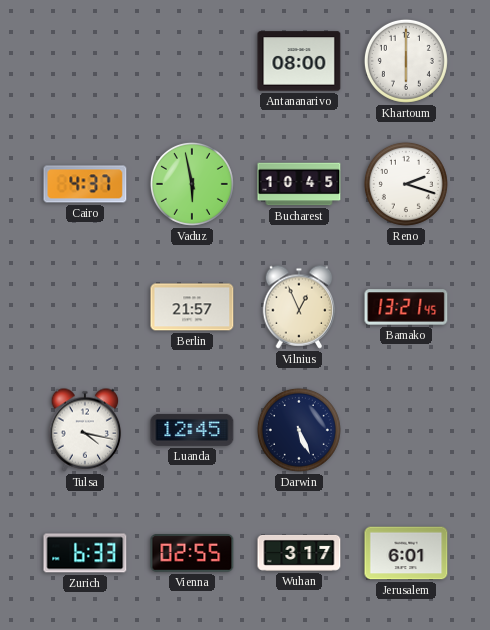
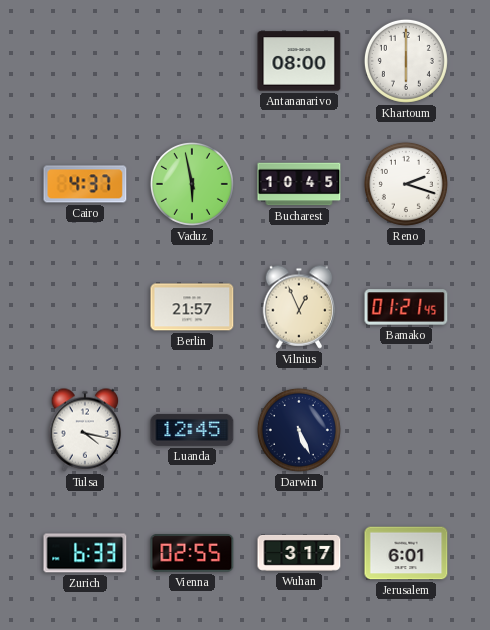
Bamako: 13:21 -> 01:21
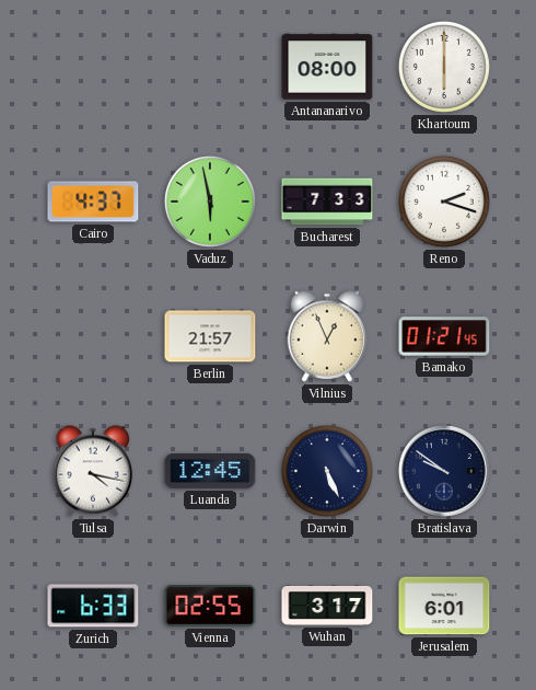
Bucharest: 10:45 -> 7:33
Bratislava: none -> 9:51
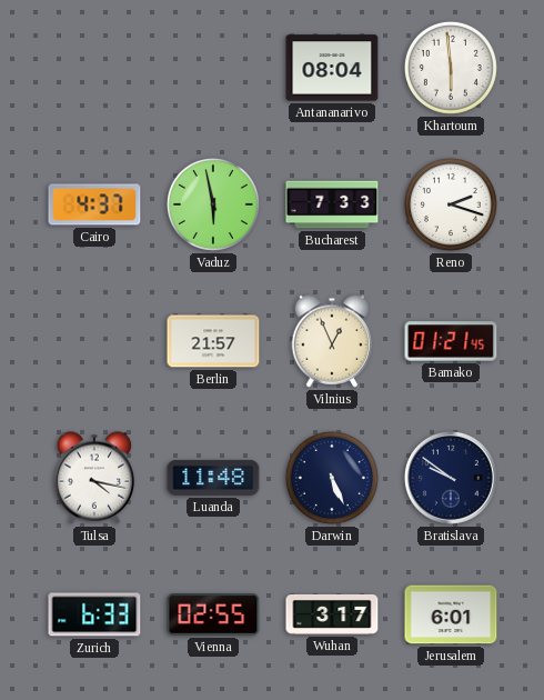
Antananarivo: 08:00 -> 08:04
Khartoum: 6:00 -> 5:59
Luanda: 12:45 -> 11:48
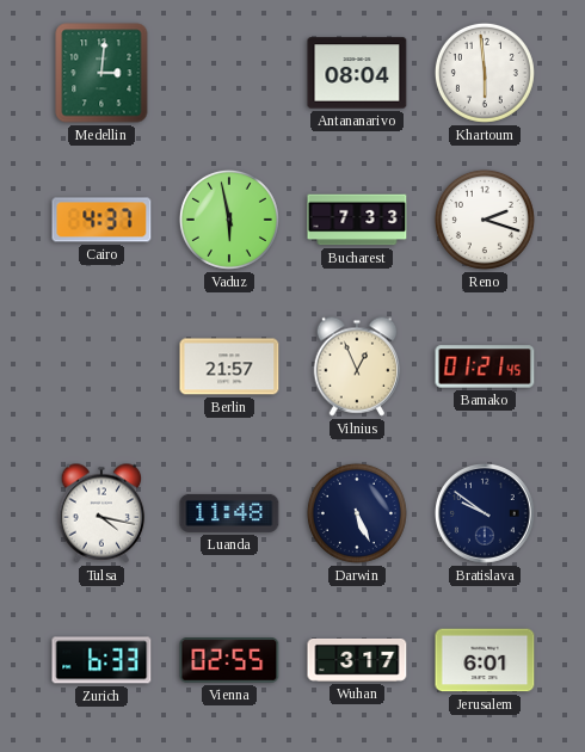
Medellin: none -> 3:01
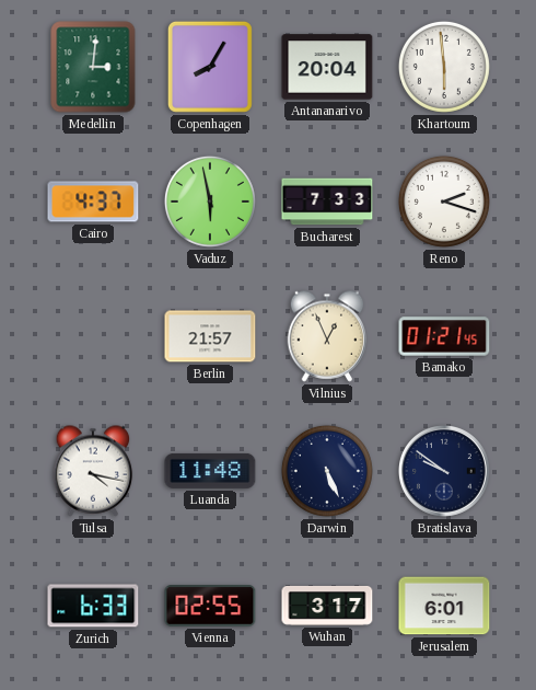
Copenhagen: none -> 8:05
Antananarivo: 08:04 -> 20:04
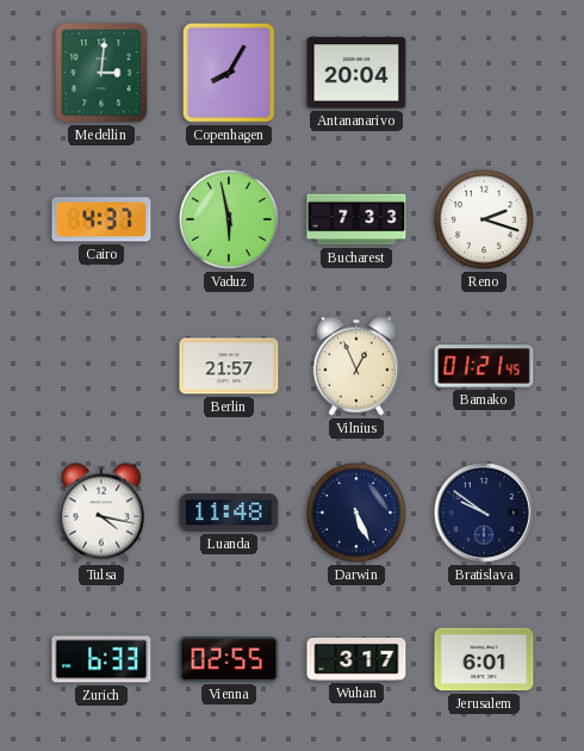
Khartoum: 5:59 -> none
